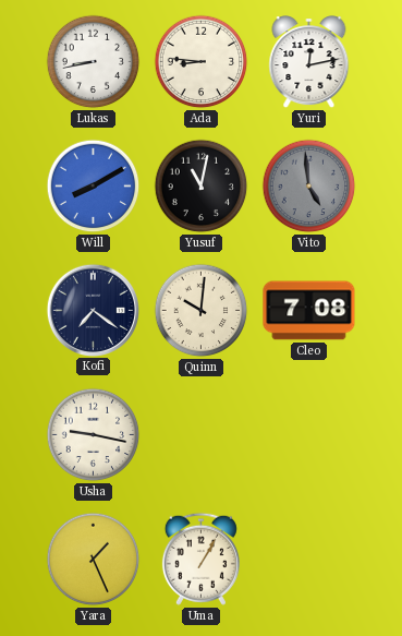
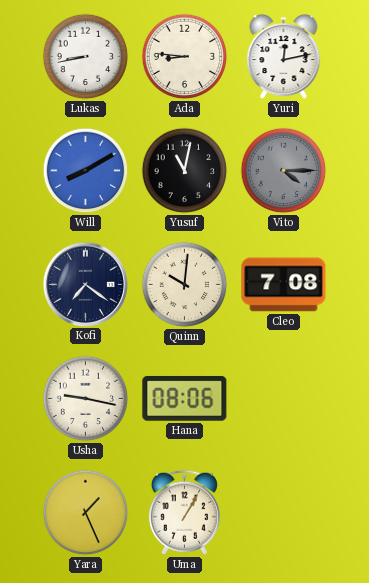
Vito: 4:59 -> 4:15
Hana: none -> 08:06
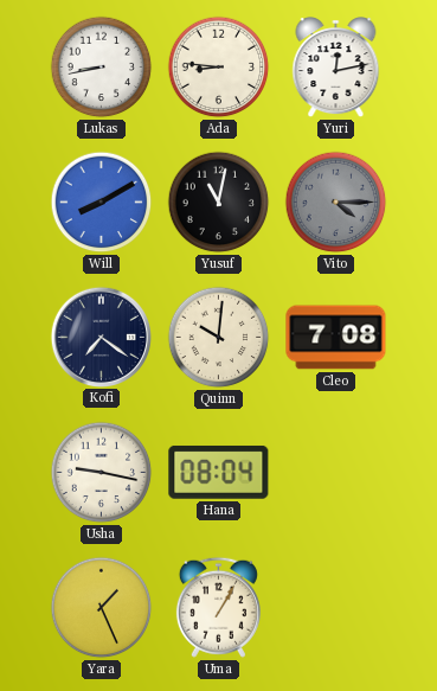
Hana: 08:06 -> 08:04
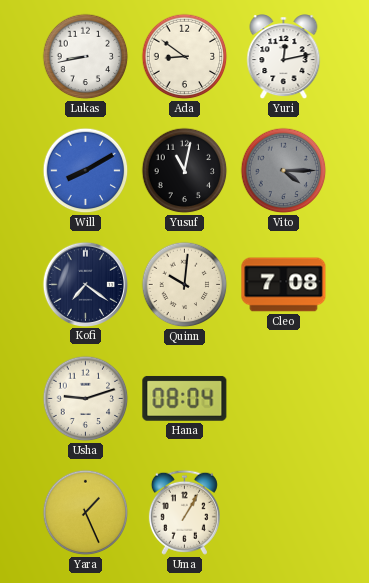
Ada: 8:46 -> 8:51
Usha: 9:17 -> 9:12
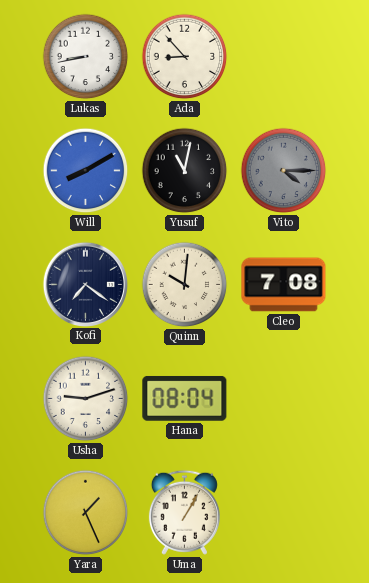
Ada: 8:51 -> 8:53
Yuri: 12:13 -> none
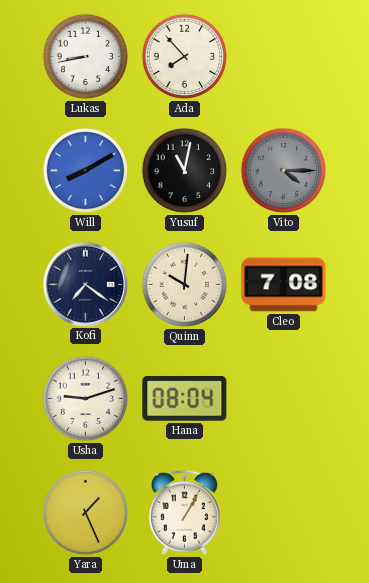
Ada: 8:53 -> 7:53
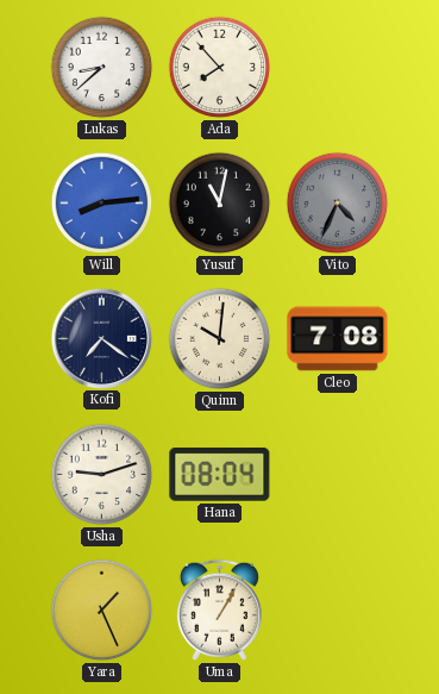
Lukas: 8:43 -> 8:38
Will: 8:10 -> 8:14
Vito: 4:15 -> 4:34
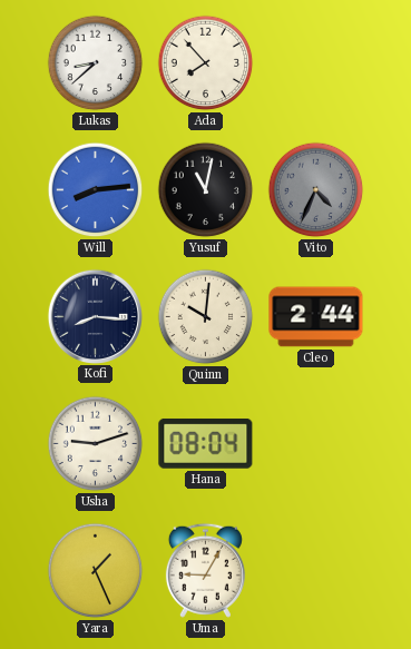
Kofi: 7:21 -> 8:16
Cleo: 7:08 -> 2:44
Uma: 1:05 -> 9:05
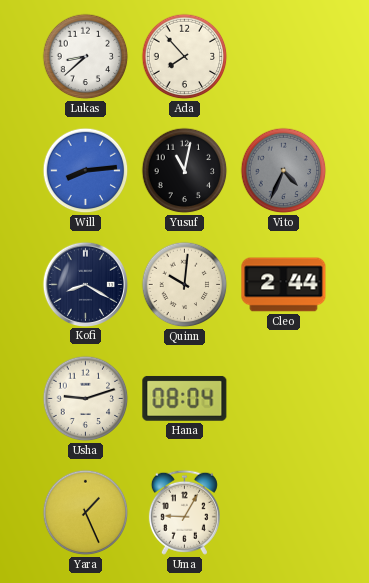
Kofi: 8:16 -> 8:20
